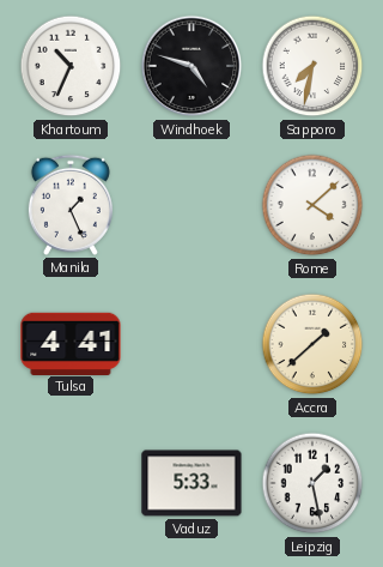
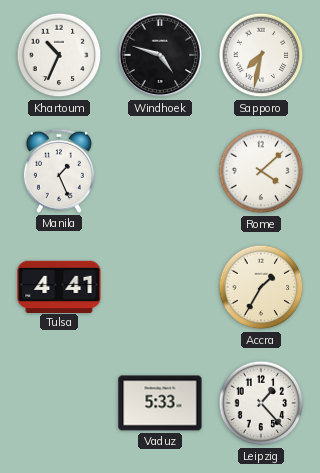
Accra: 1:38 -> 1:35
Leipzig: 1:28 -> 1:23
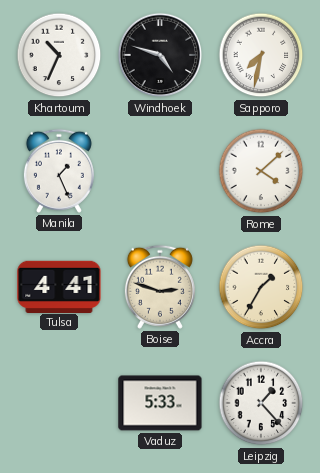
Boise: none -> 2:48
